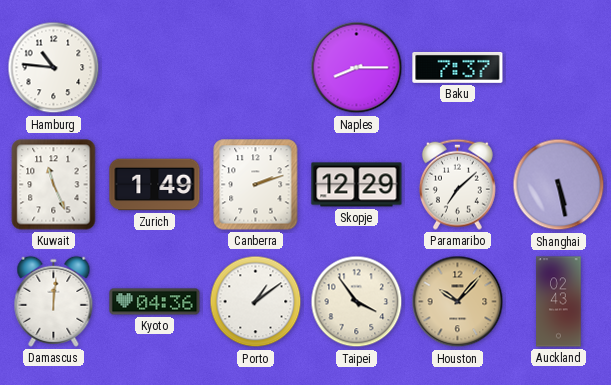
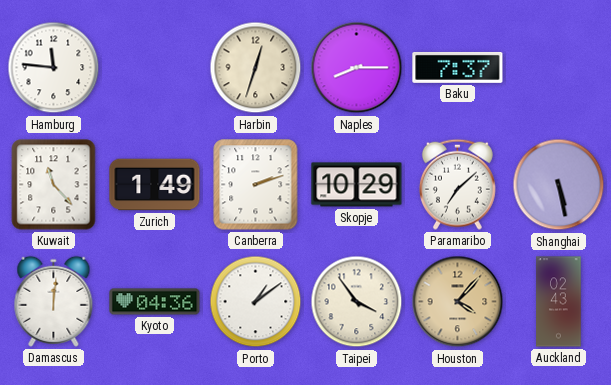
Hamburg: 10:46 -> 11:46
Harbin: none -> 12:33
Kuwait: 11:26 -> 11:23
Skopje: 12:29 -> 10:29
Houston: 10:07 -> 4:07
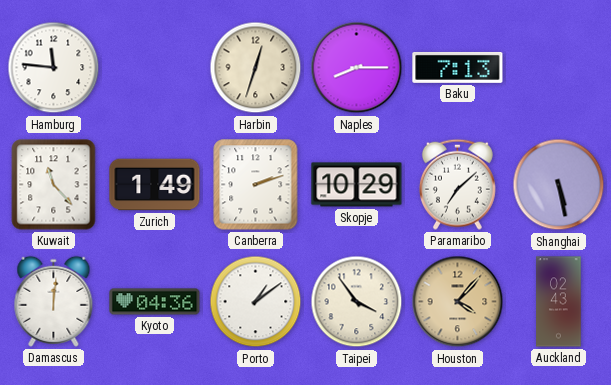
Baku: 7:37 -> 7:13
